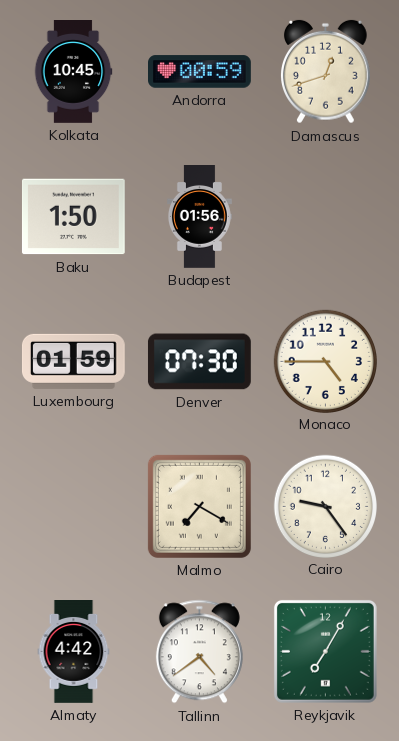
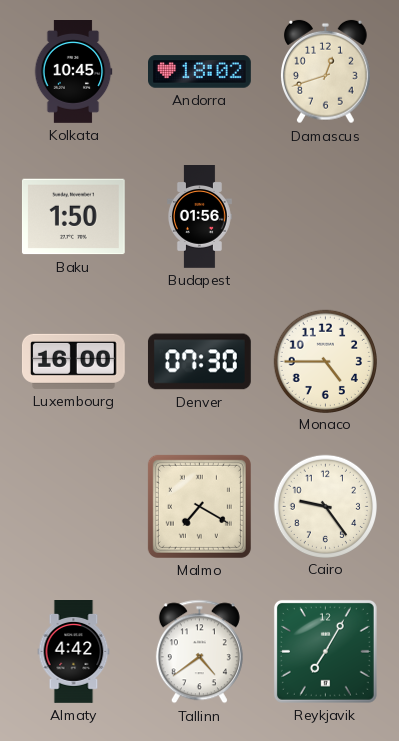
Andorra: 00:59 -> 18:02
Luxembourg: 01:59 -> 16:00
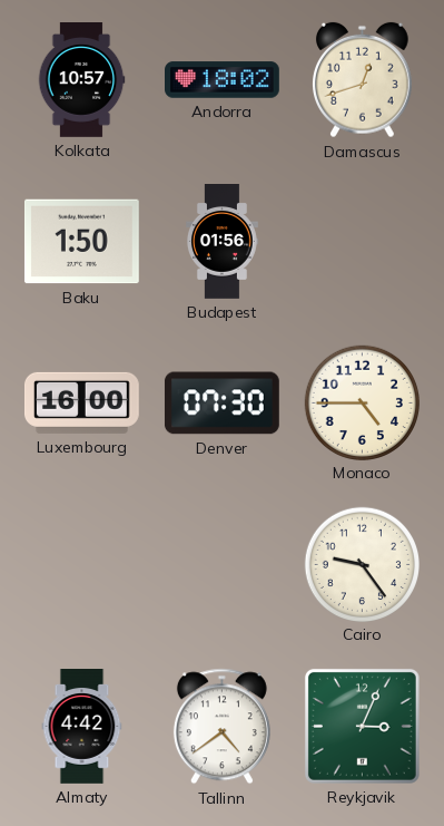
Kolkata: 10:45 -> 10:57
Malmo: 7:20 -> none
Reykjavik: 7:05 -> 3:04
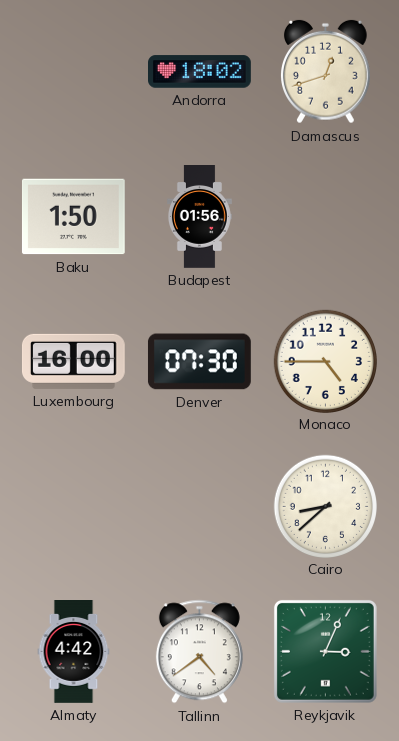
Kolkata: 10:57 -> none
Cairo: 9:24 -> 8:38
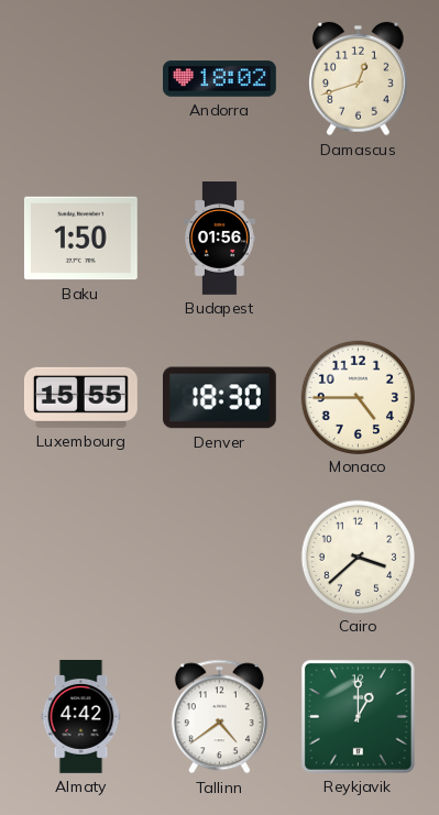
Luxembourg: 16:00 -> 15:55
Denver: 07:30 -> 18:30
Cairo: 8:38 -> 3:38
Reykjavik: 3:04 -> 1:00
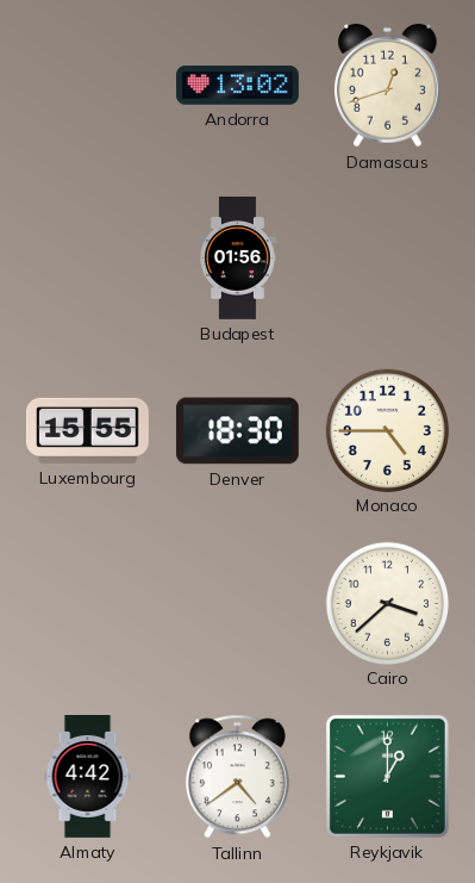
Andorra: 18:02 -> 13:02
Baku: 1:50 -> none
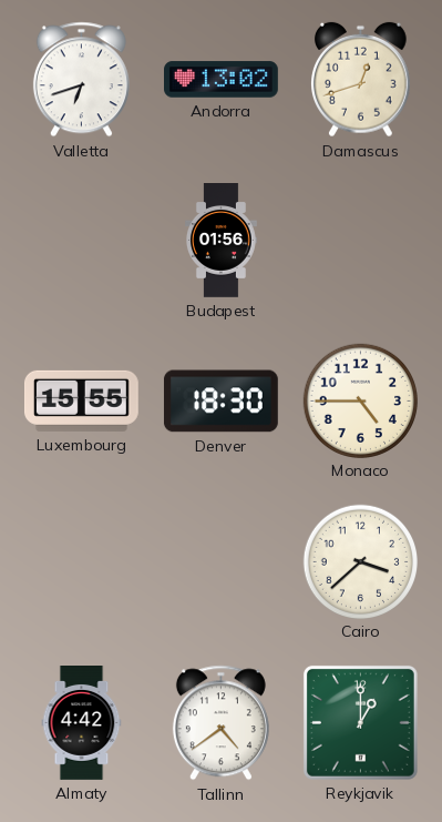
Valletta: none -> 6:42
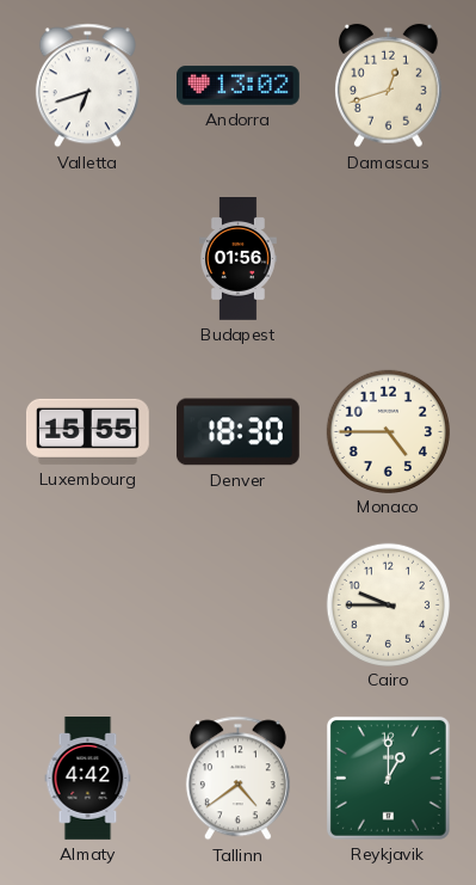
Cairo: 3:38 -> 9:45
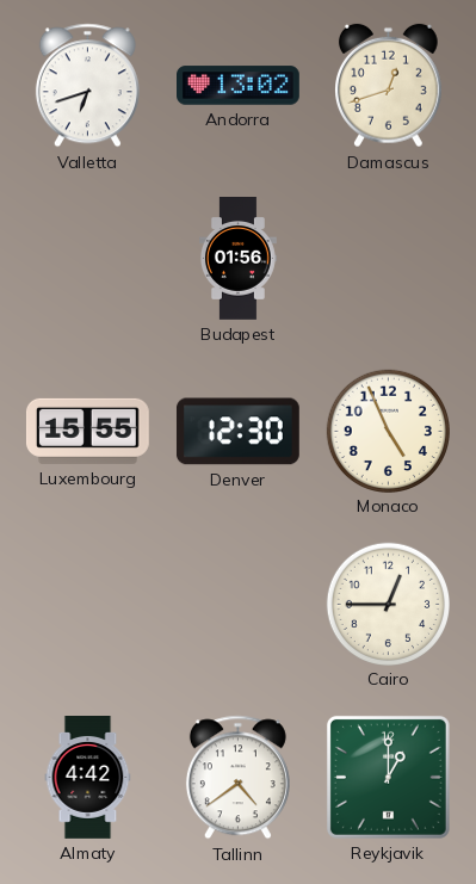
Denver: 18:30 -> 12:30
Monaco: 4:45 -> 4:56
Cairo: 9:45 -> 12:45
